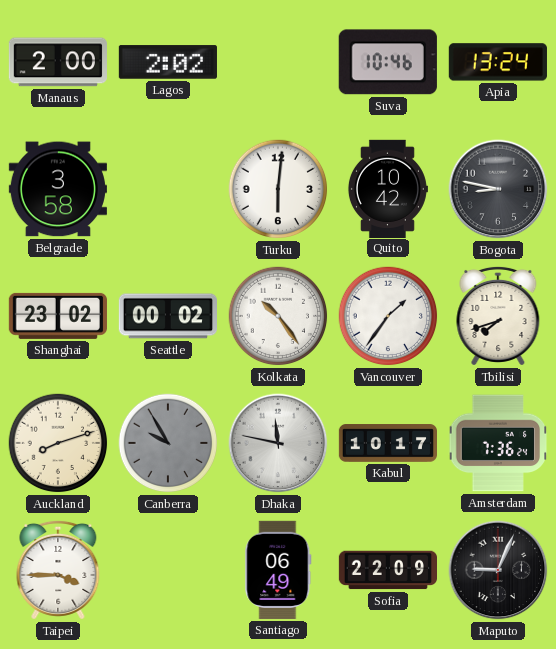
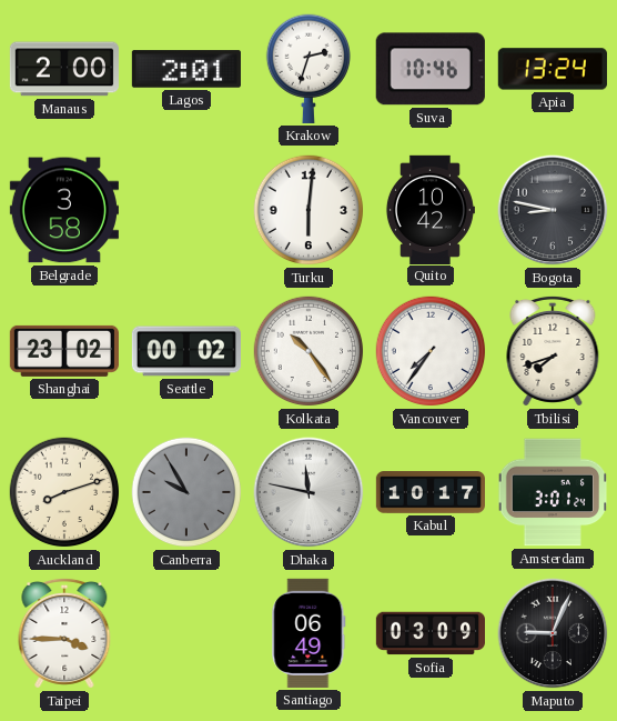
Lagos: 2:02 -> 2:01
Krakow: none -> 2:33
Vancouver: 1:36 -> 7:36
Amsterdam: 7:36 -> 3:01
Sofia: 22:09 -> 03:09
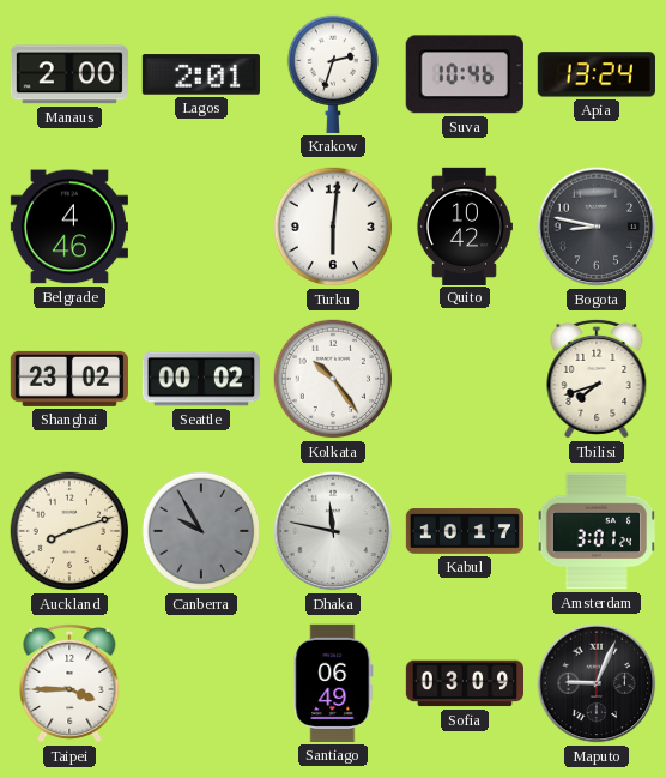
Belgrade: 3:58 -> 4:46
Vancouver: 7:36 -> none
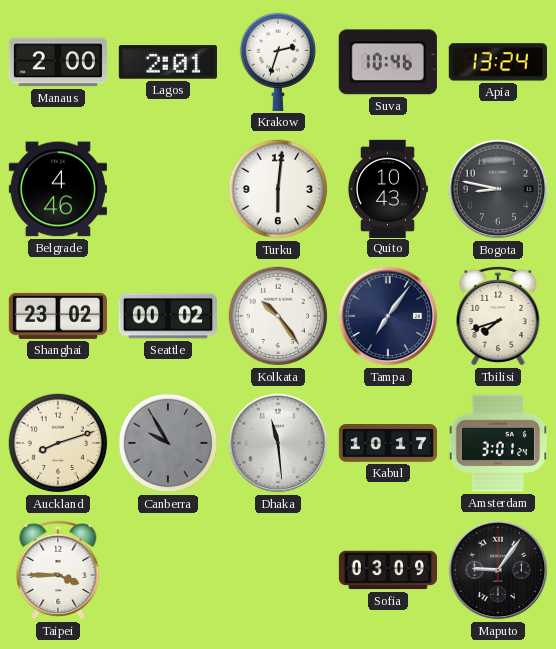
Quito: 10:42 -> 10:43
Tampa: none -> 7:06
Dhaka: 11:47 -> 11:29
Santiago: 06:49 -> none
Maputo: 9:04 -> 9:06
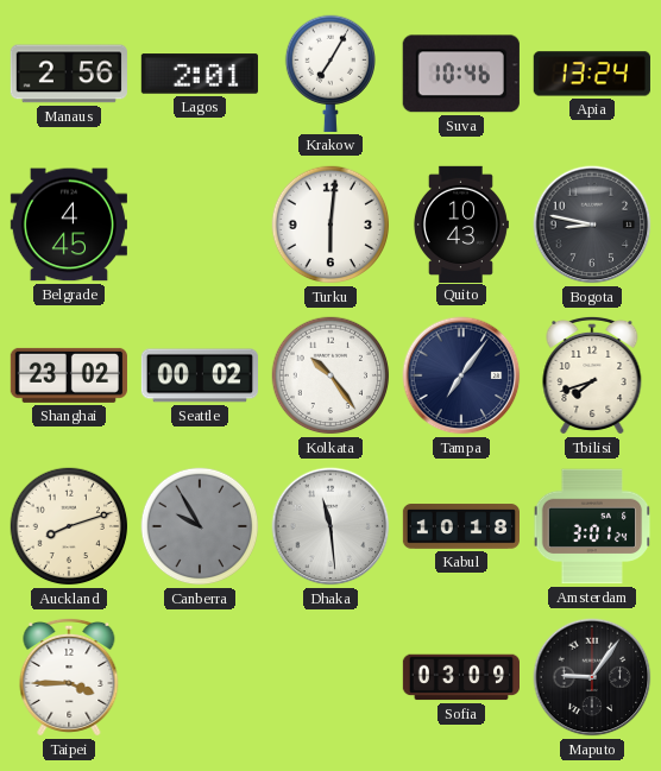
Manaus: 2:00 -> 2:56
Krakow: 2:33 -> 7:05
Belgrade: 4:46 -> 4:45
Kabul: 10:17 -> 10:18
